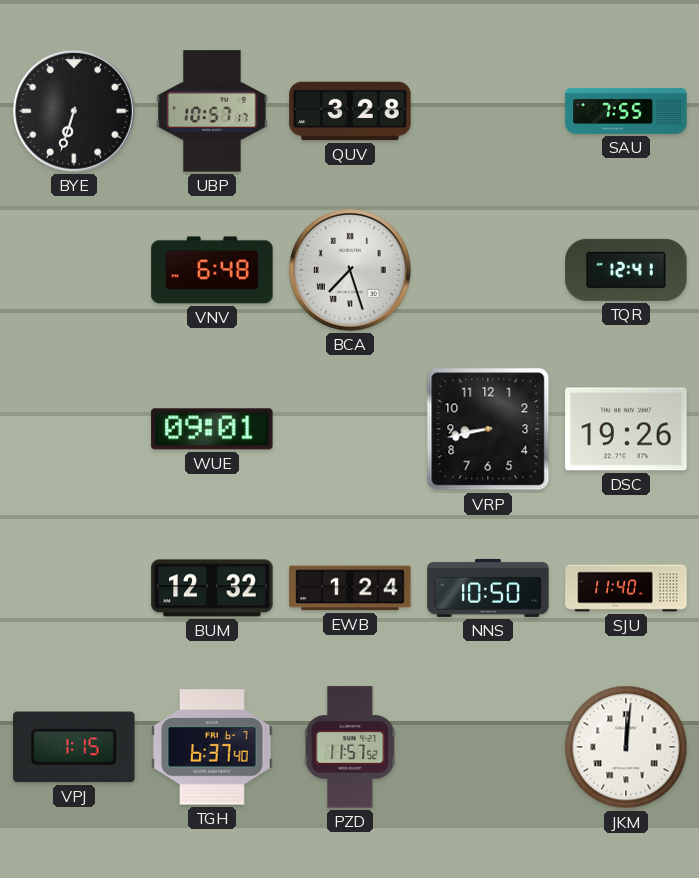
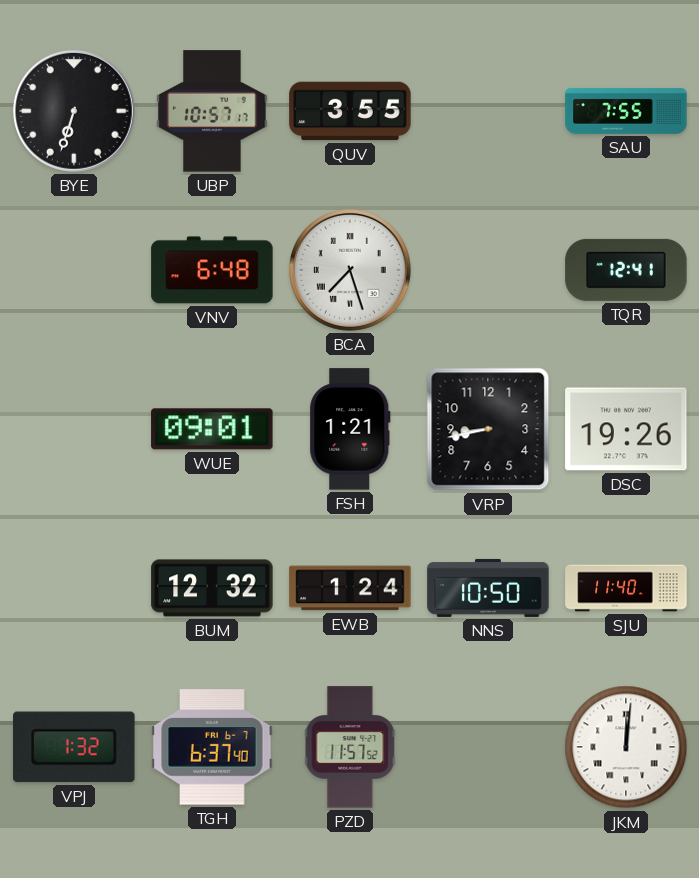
QUV: 3:28 -> 3:55
FSH: none -> 1:21
VPJ: 1:15 -> 1:32
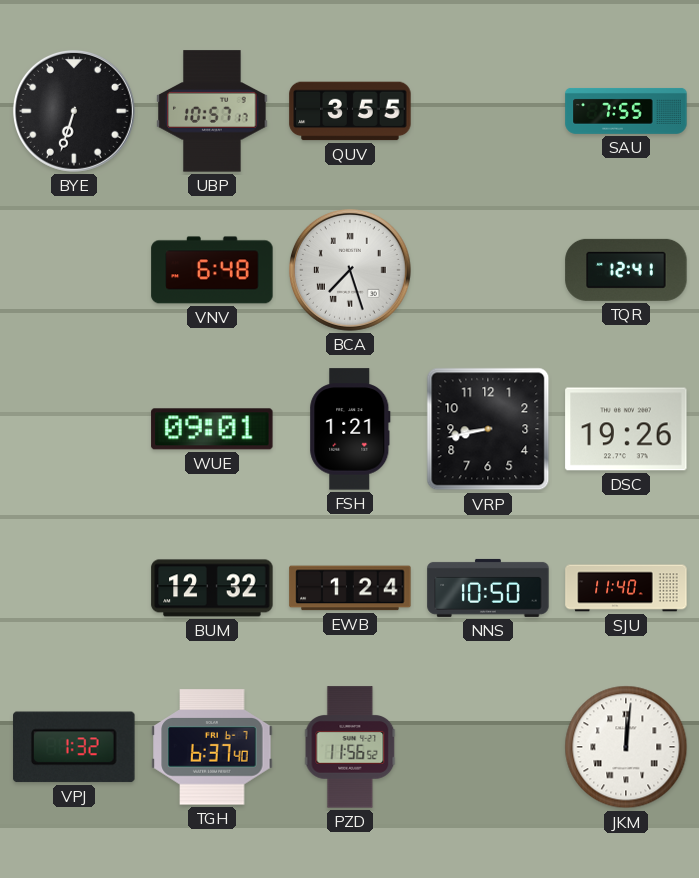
PZD: 11:57 -> 11:56
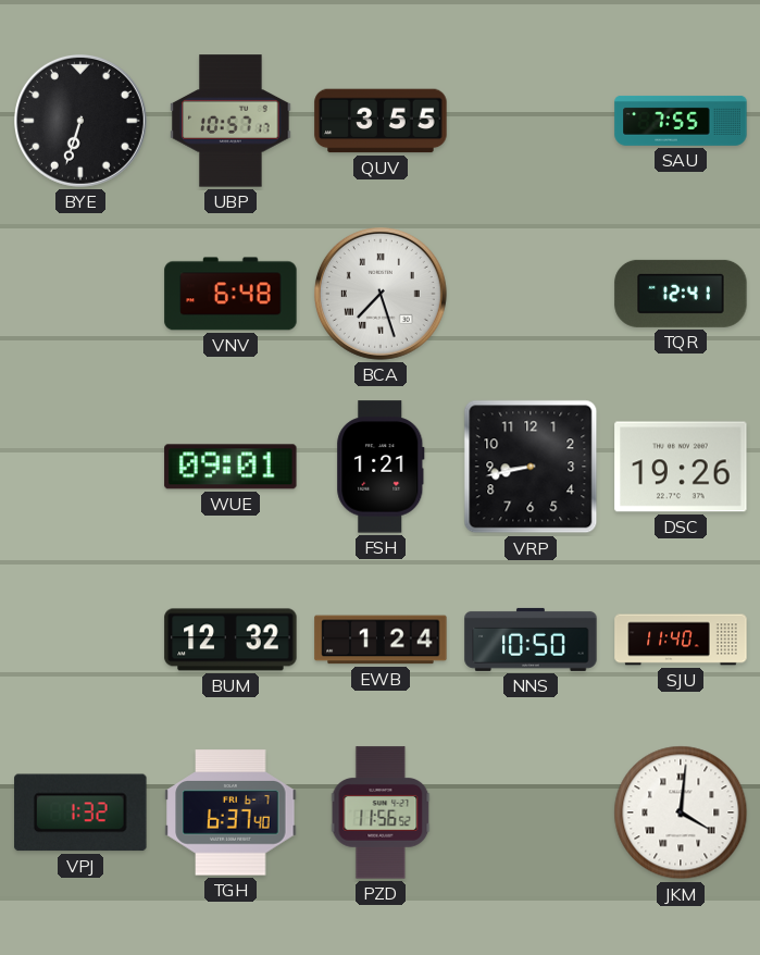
JKM: 12:01 -> 4:01
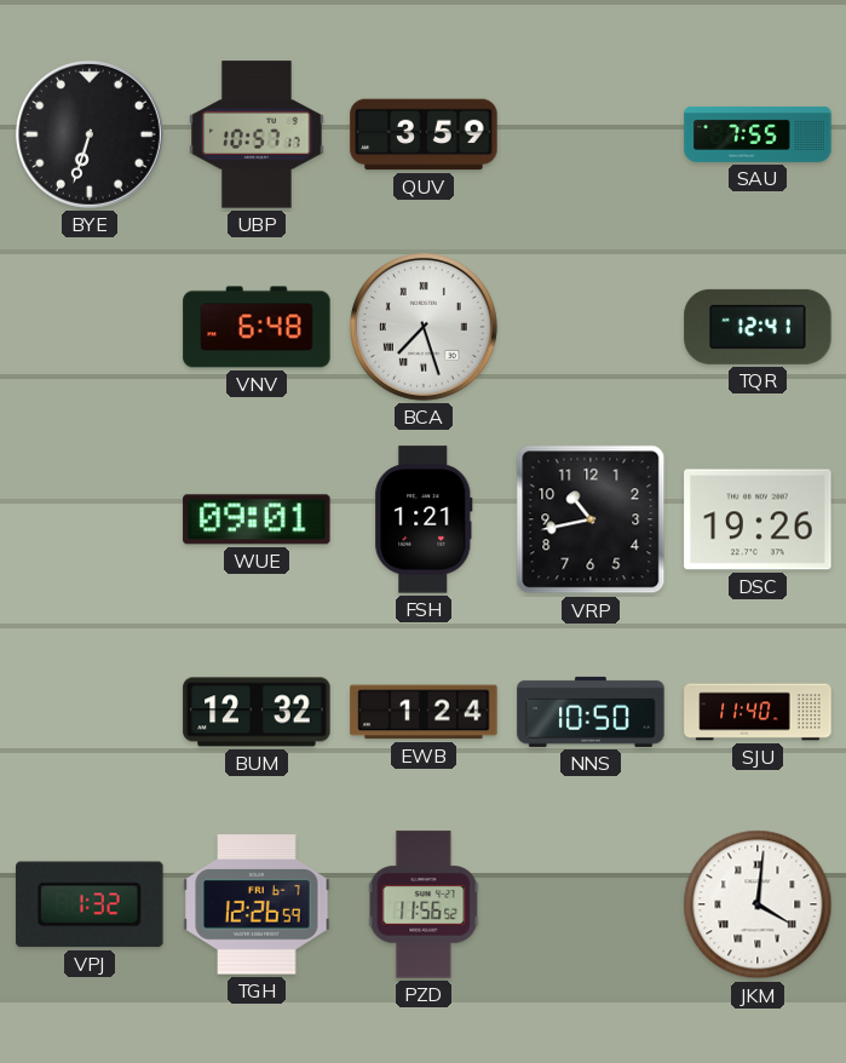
QUV: 3:55 -> 3:59
VRP: 8:43 -> 10:43
TGH: 6:37 -> 12:26
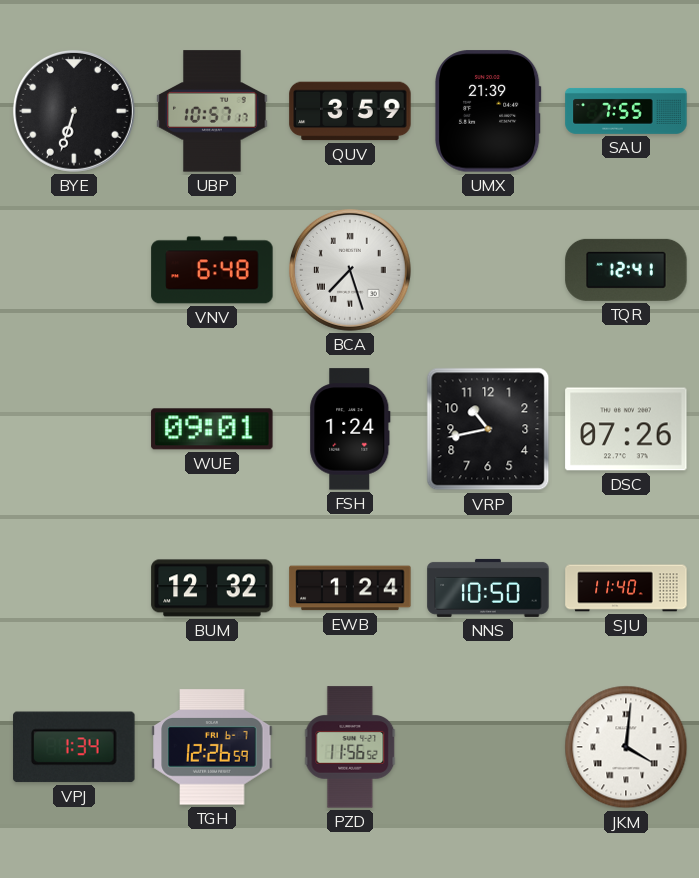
UMX: none -> 21:39
FSH: 1:21 -> 1:24
DSC: 19:26 -> 07:26
VPJ: 1:32 -> 1:34
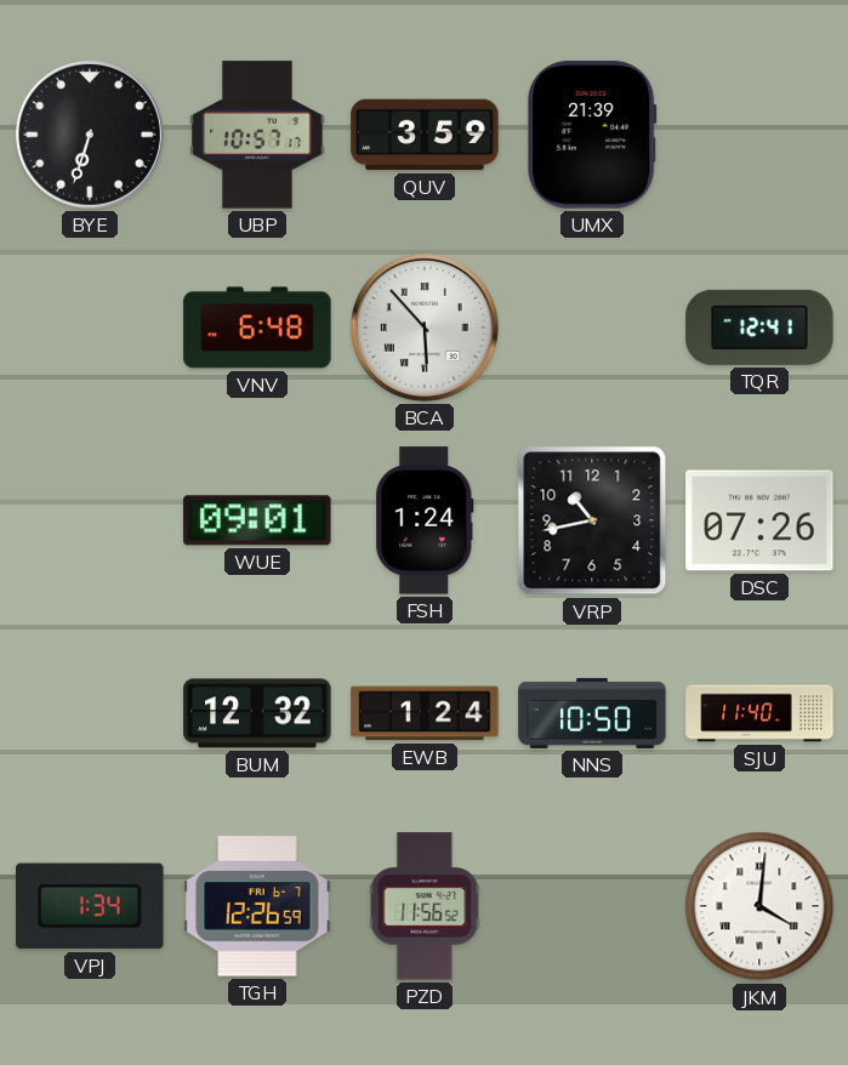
SAU: 7:55 -> none
BCA: 7:27 -> 5:53
